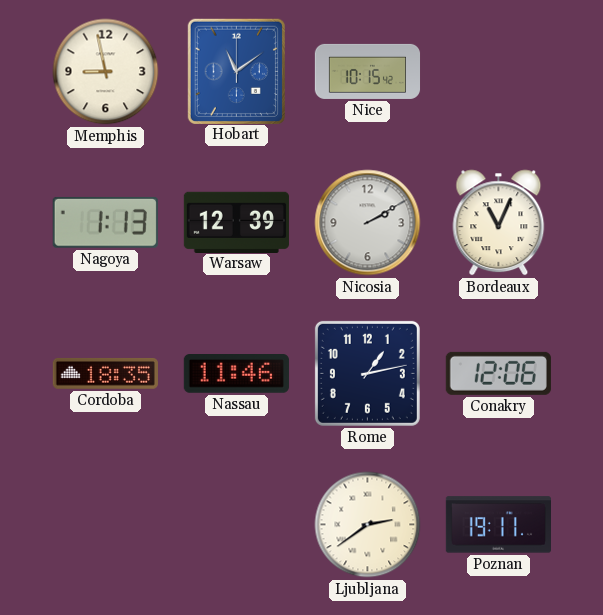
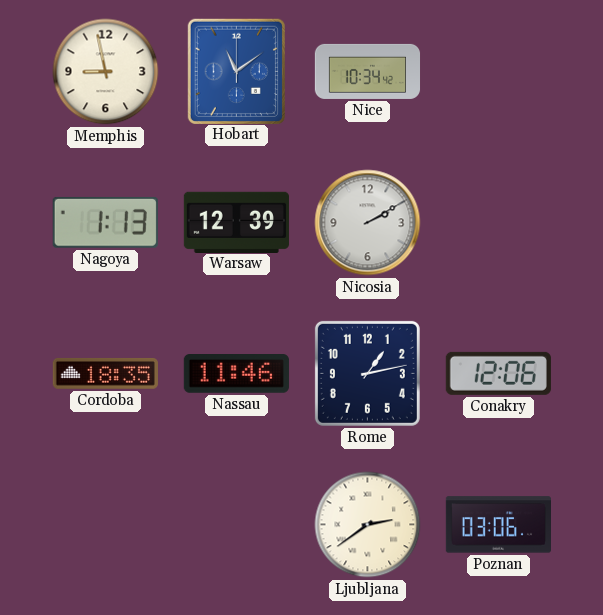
Nice: 10:15 -> 10:34
Bordeaux: 11:04 -> none
Poznan: 19:11 -> 03:06
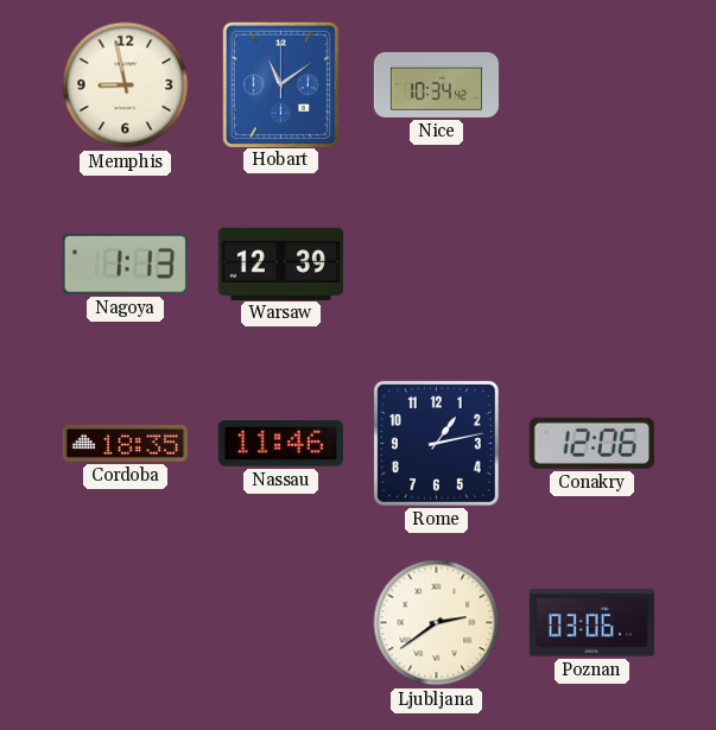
Nicosia: 2:10 -> none
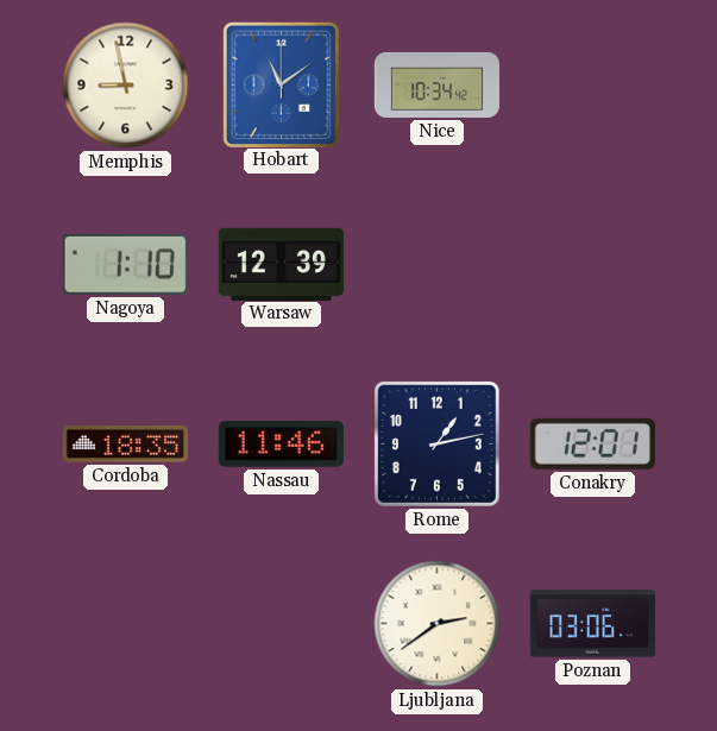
Nagoya: 1:13 -> 1:10
Conakry: 12:06 -> 12:01
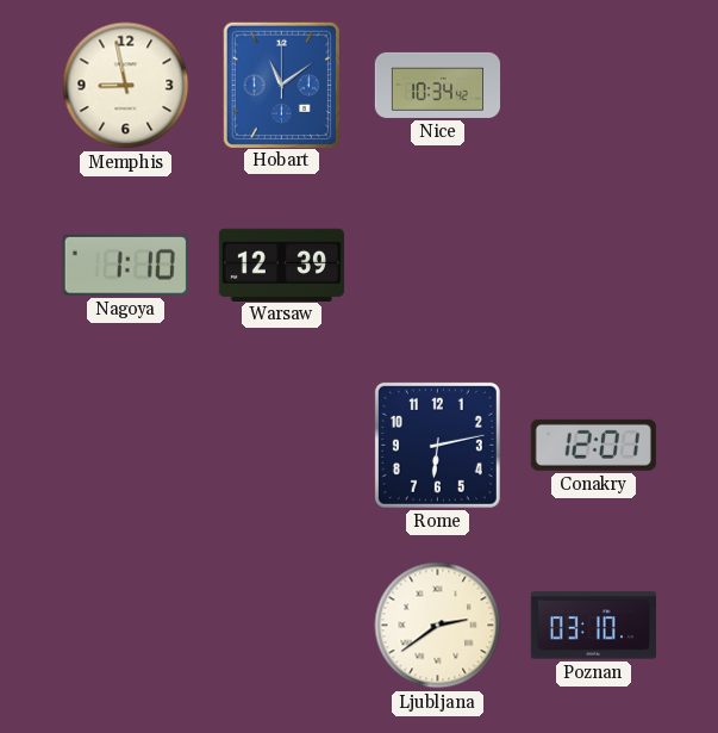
Cordoba: 18:35 -> none
Nassau: 11:46 -> none
Rome: 1:13 -> 6:13
Poznan: 03:06 -> 03:10
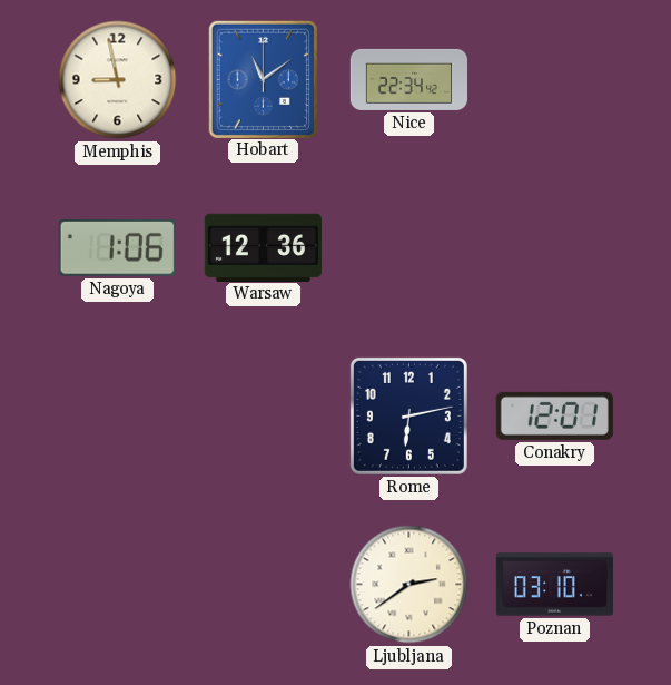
Nice: 10:34 -> 22:34
Nagoya: 1:10 -> 1:06
Warsaw: 12:39 -> 12:36
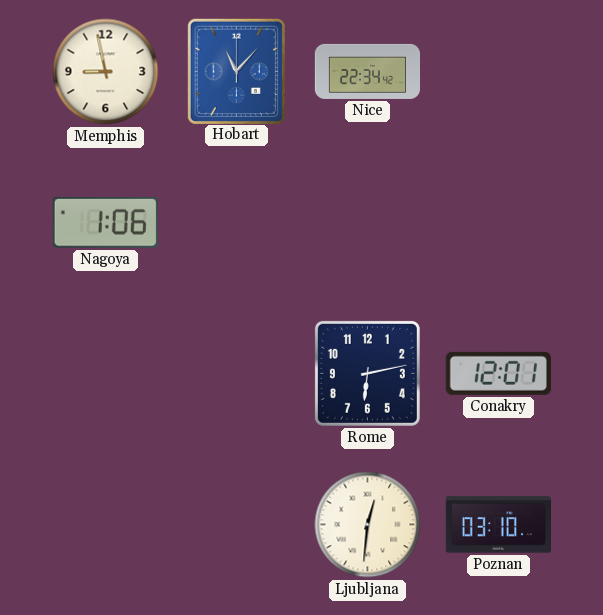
Hobart: 11:09 -> 11:07
Warsaw: 12:36 -> none
Ljubljana: 2:39 -> 12:31
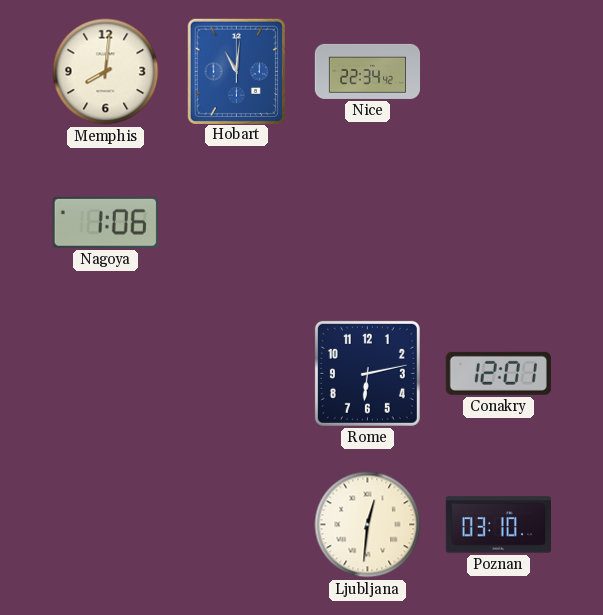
Memphis: 8:58 -> 8:01
Hobart: 11:07 -> 11:01
